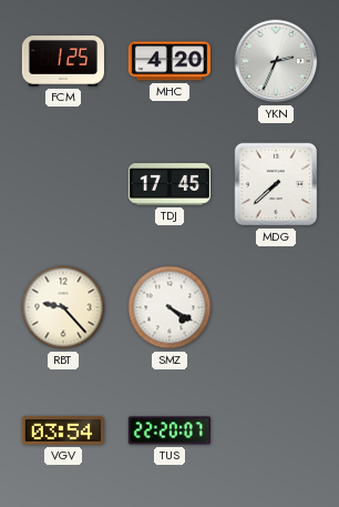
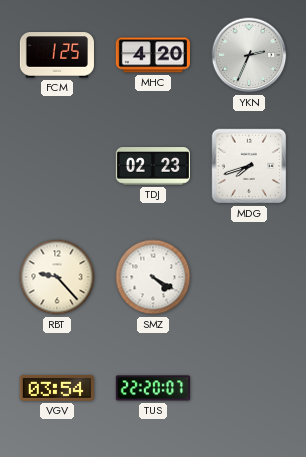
TDJ: 17:45 -> 02:23
MDG: 7:38 -> 7:42
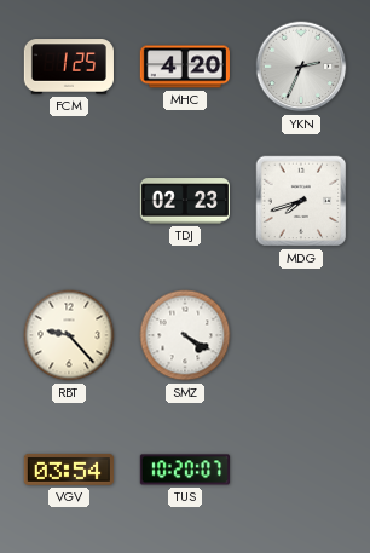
TUS: 22:20 -> 10:20
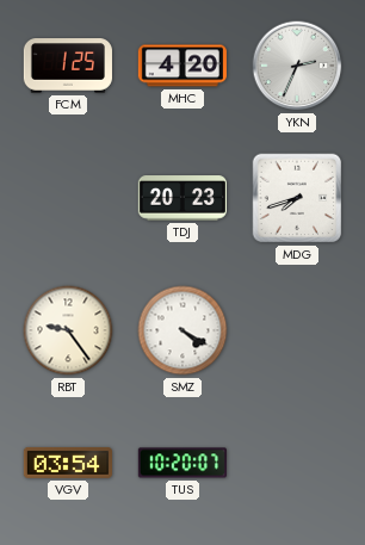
TDJ: 02:23 -> 20:23
RBT: 9:23 -> 9:24
